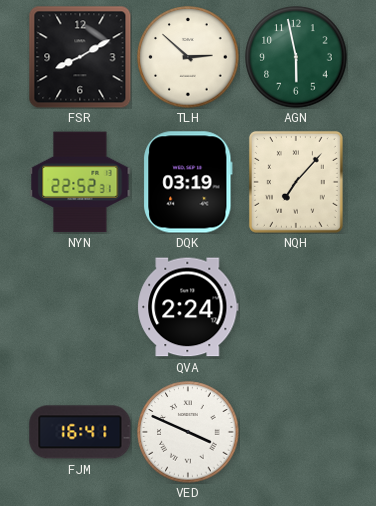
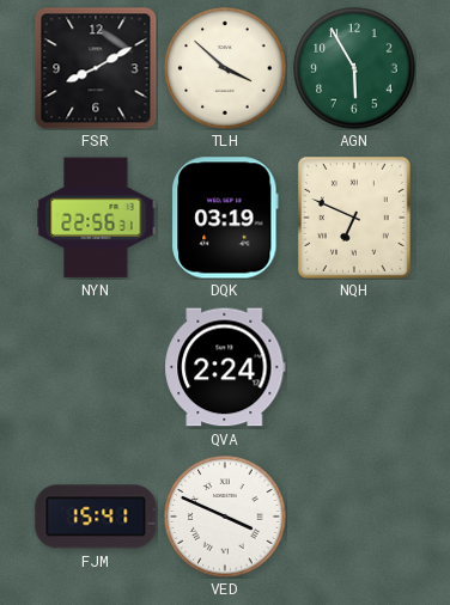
TLH: 2:52 -> 3:52
AGN: 5:58 -> 5:55
NYN: 22:52 -> 22:56
NQH: 7:07 -> 6:49
FJM: 16:41 -> 15:41
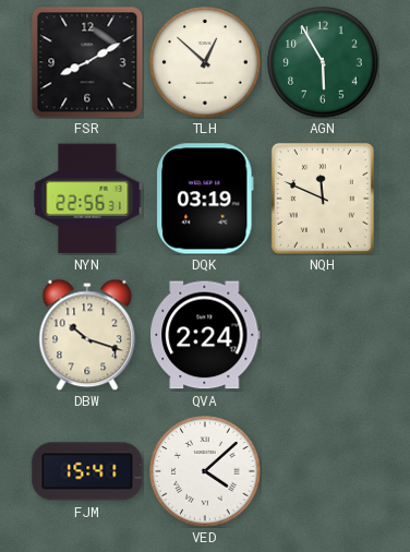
TLH: 3:52 -> 12:52
NQH: 6:49 -> 11:49
DBW: none -> 10:18
VED: 3:49 -> 4:08
